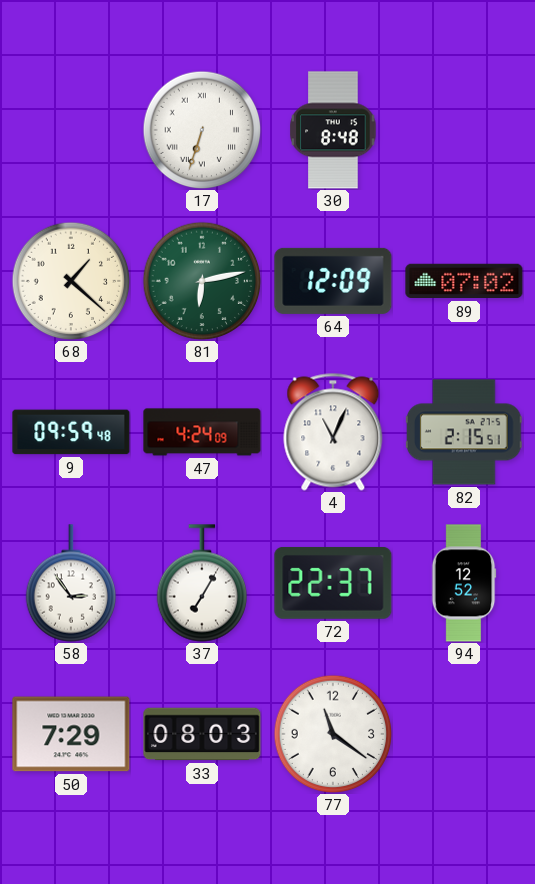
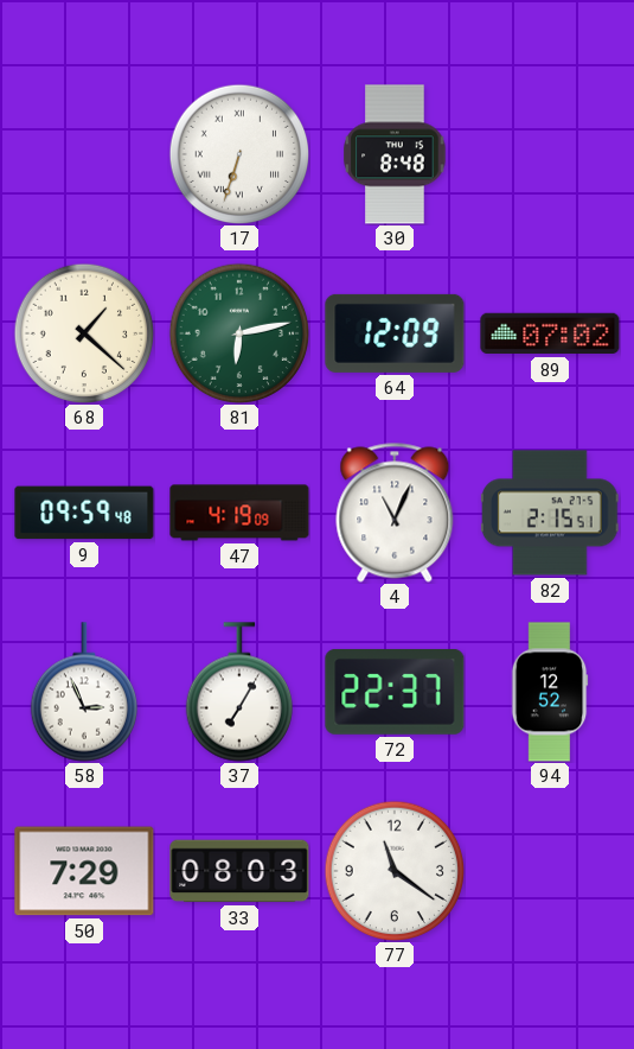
47: 4:24 -> 4:19
58: 2:54 -> 2:56
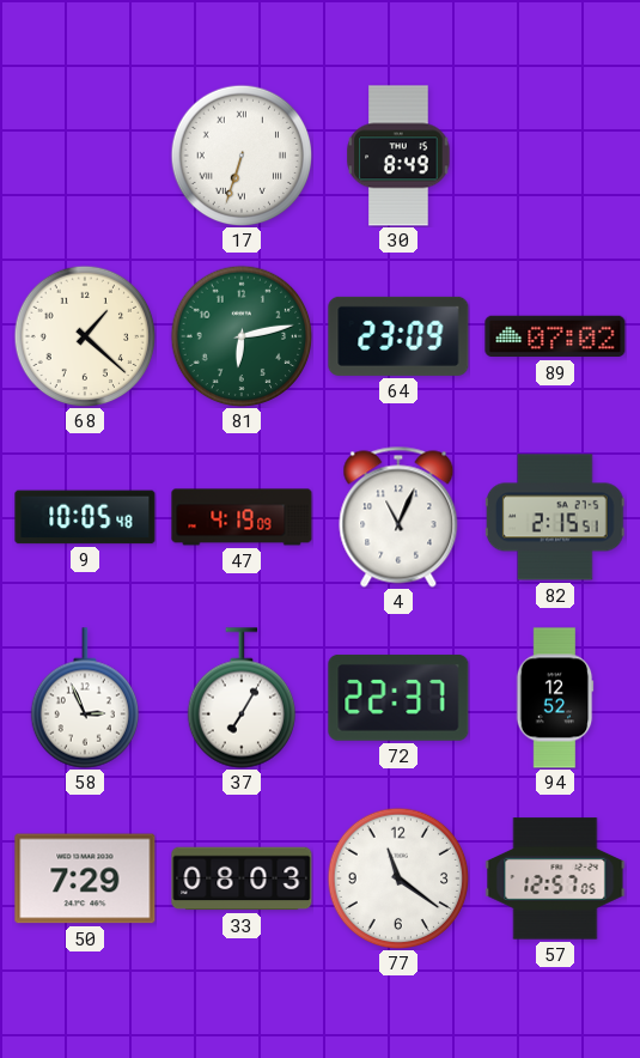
30: 8:48 -> 8:49
64: 12:09 -> 23:09
9: 09:59 -> 10:05
57: none -> 12:57
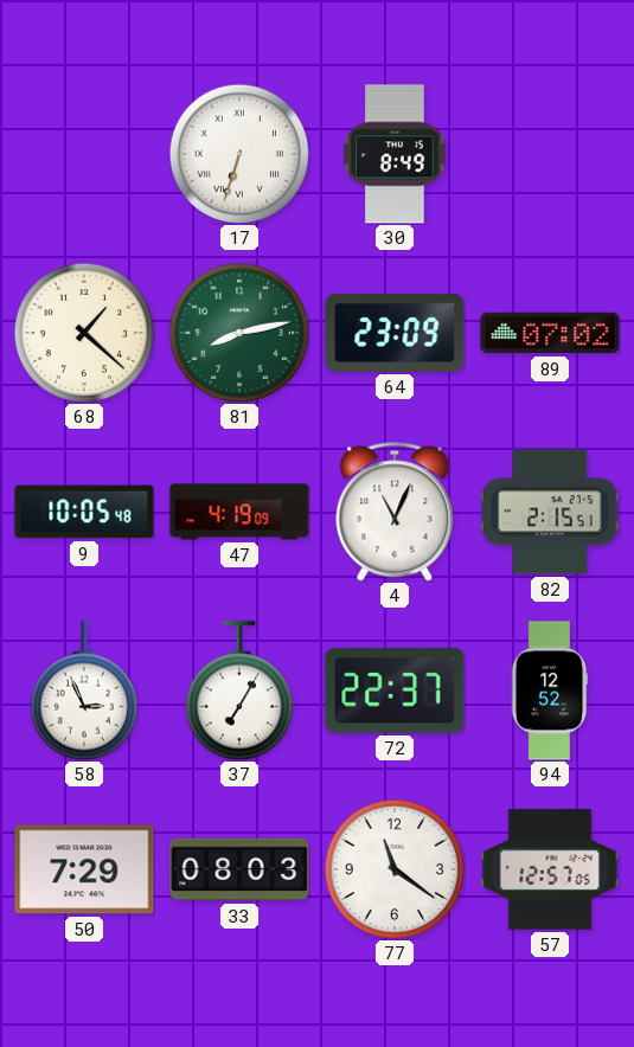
81: 6:13 -> 8:13
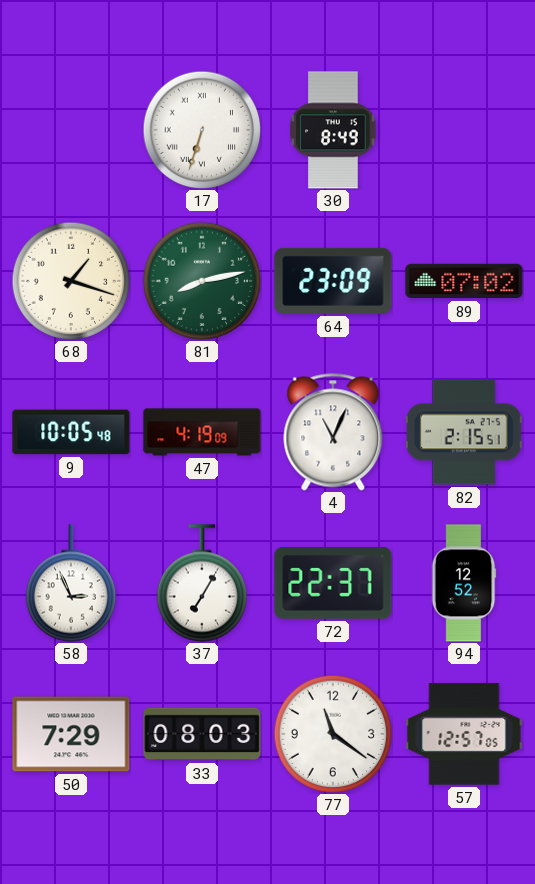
68: 1:22 -> 1:18
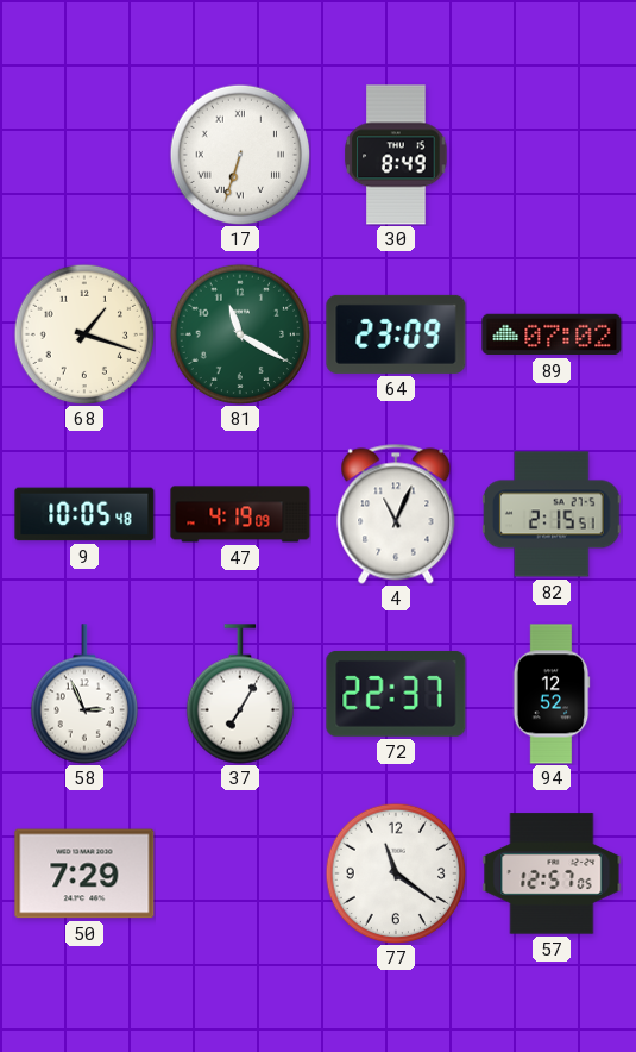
81: 8:13 -> 11:20
33: 08:03 -> none
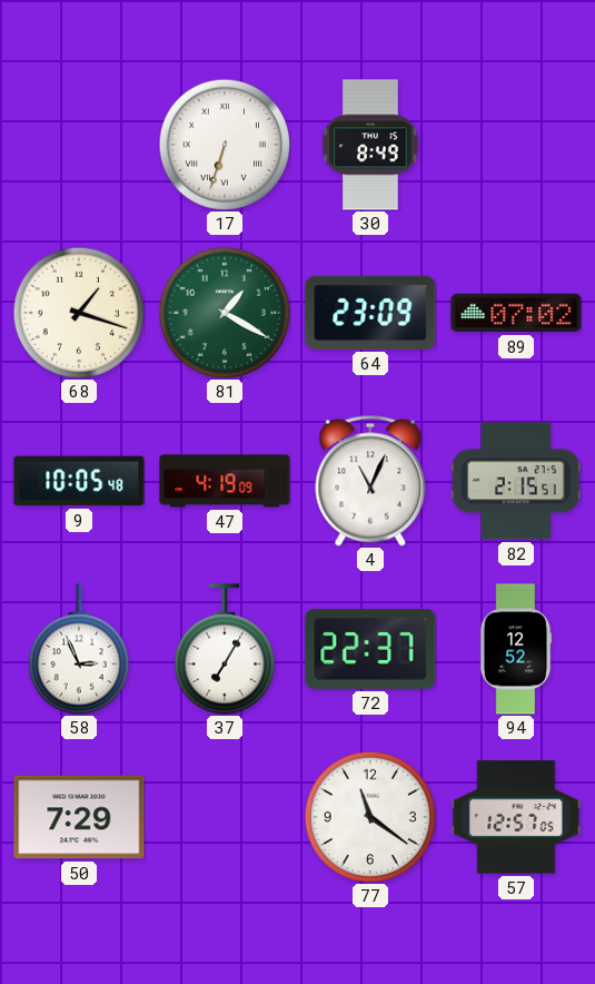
81: 11:20 -> 1:20
